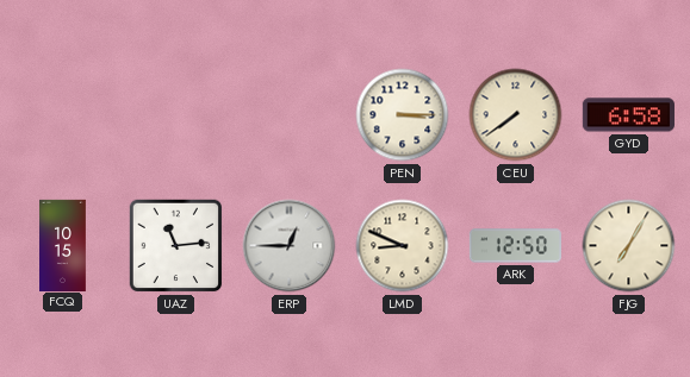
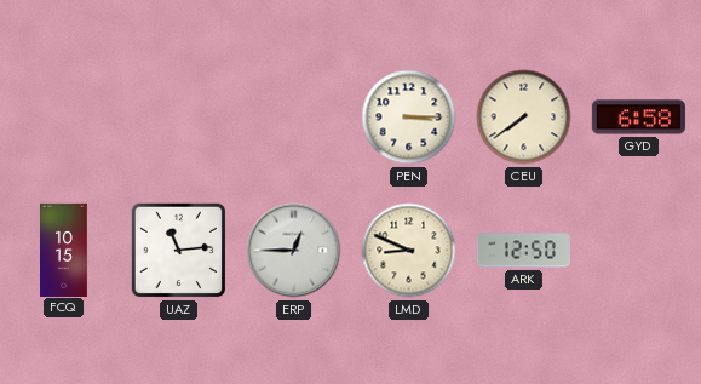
FJG: 7:05 -> none
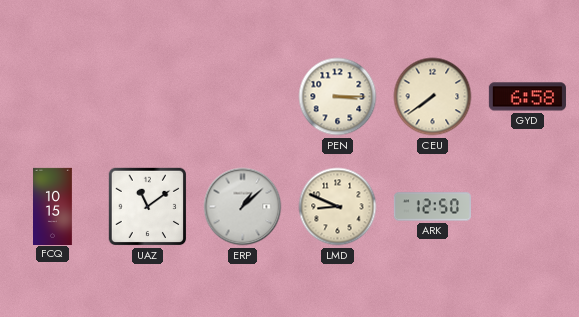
UAZ: 11:14 -> 11:09
ERP: 12:45 -> 1:08
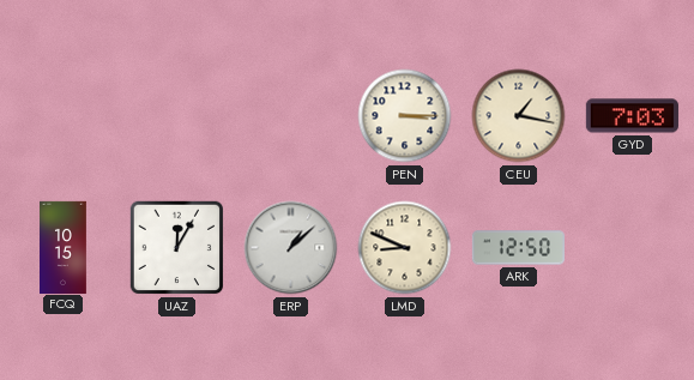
CEU: 7:39 -> 1:17
GYD: 6:58 -> 7:03
UAZ: 11:09 -> 12:05
